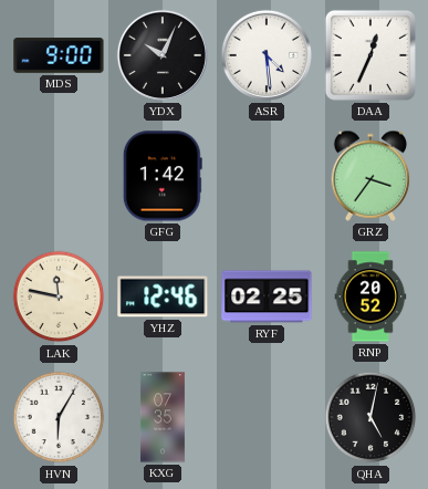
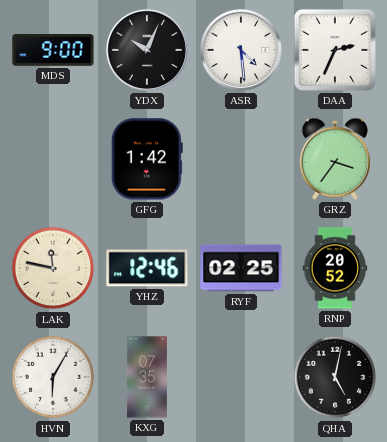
DAA: 12:34 -> 2:34
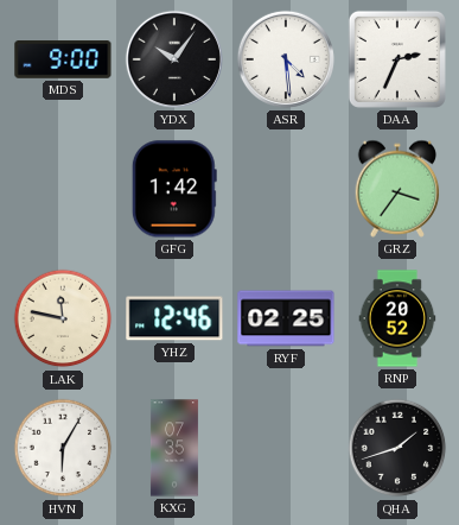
YDX: 10:04 -> 10:06
QHA: 5:02 -> 1:42
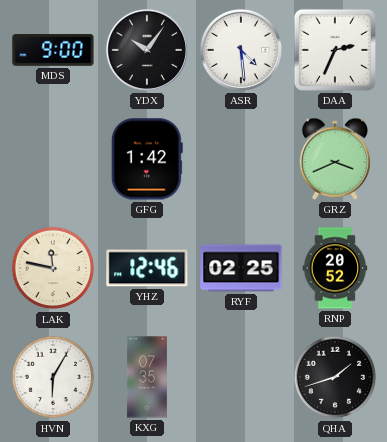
GRZ: 3:36 -> 3:41
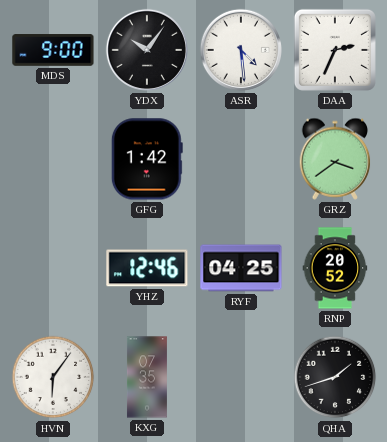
GRZ: 3:41 -> 3:39
LAK: 11:47 -> none
RYF: 02:25 -> 04:25
HVN: 6:05 -> 6:06
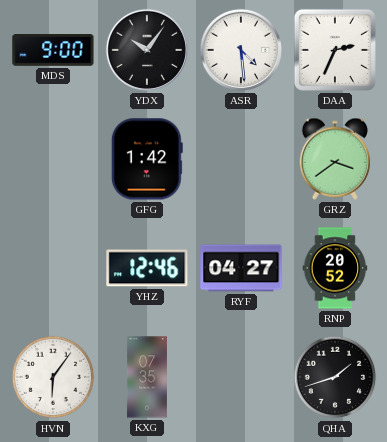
RYF: 04:25 -> 04:27
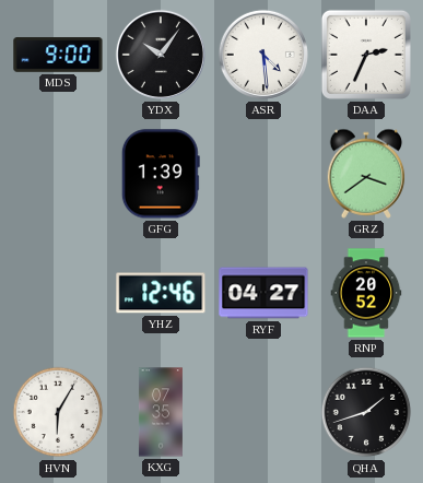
GFG: 1:42 -> 1:39
HVN: 6:06 -> 6:05
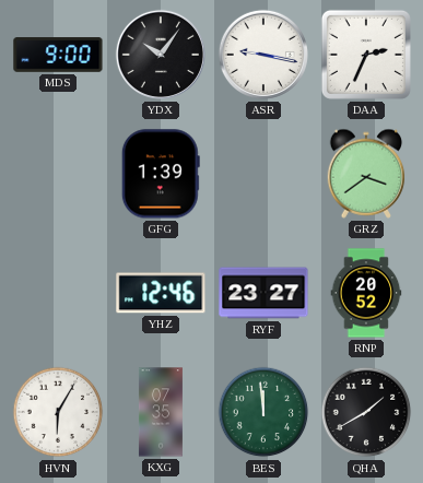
ASR: 4:29 -> 9:17
RYF: 04:27 -> 23:27
BES: none -> 11:59
QHA: 1:42 -> 1:40
